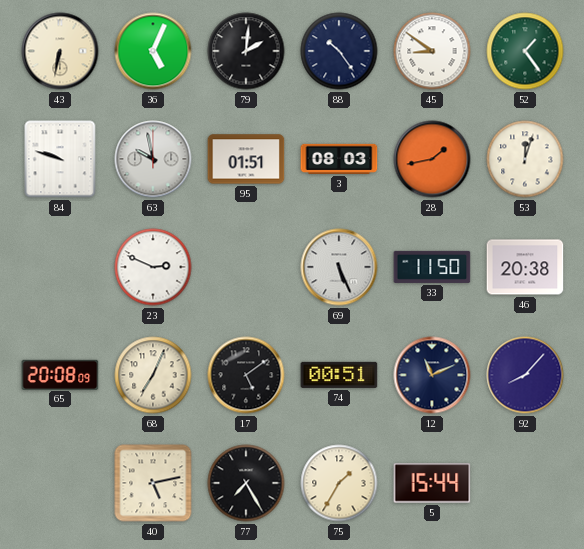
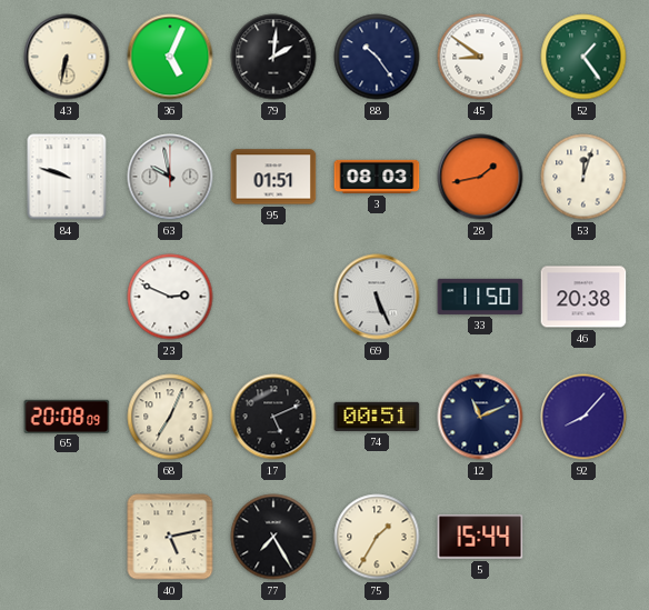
17: 5:09 -> 5:11
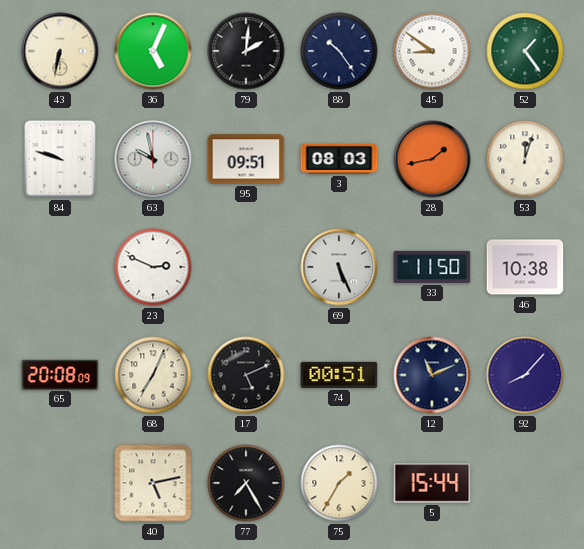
95: 01:51 -> 09:51
46: 20:38 -> 10:38
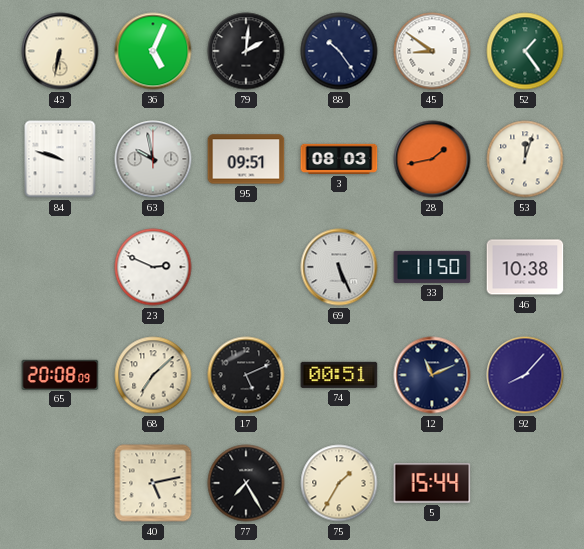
68: 7:04 -> 7:08
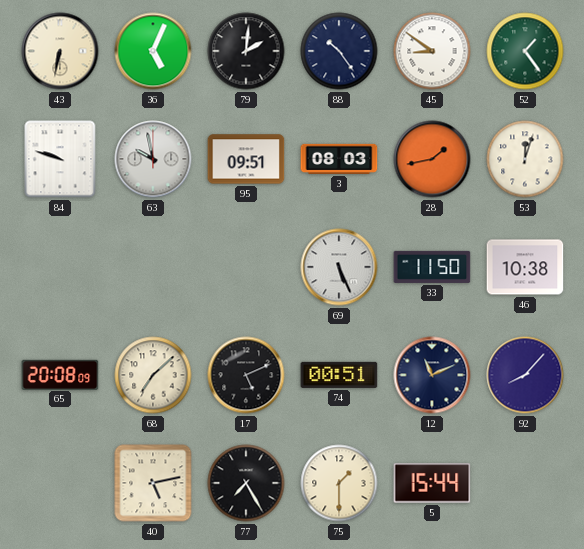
23: 2:49 -> none
75: 1:35 -> 1:30
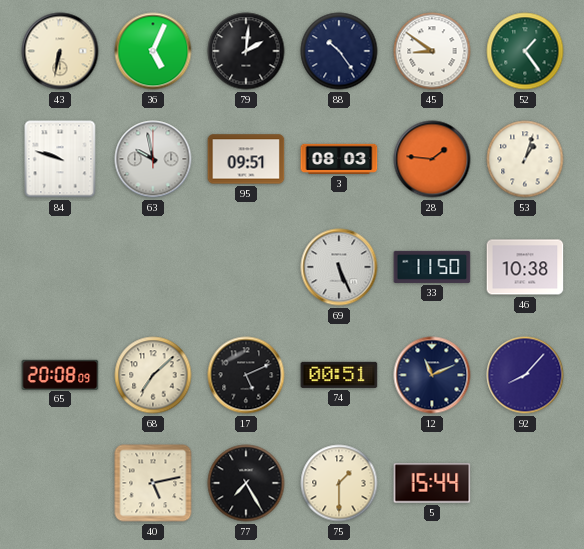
28: 1:43 -> 1:46
53: 12:03 -> 1:03
